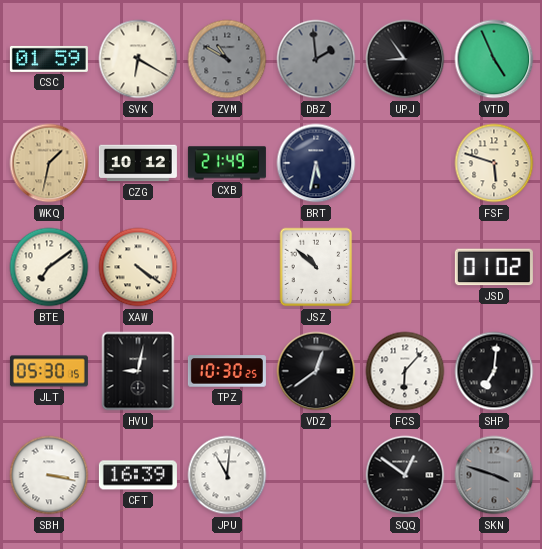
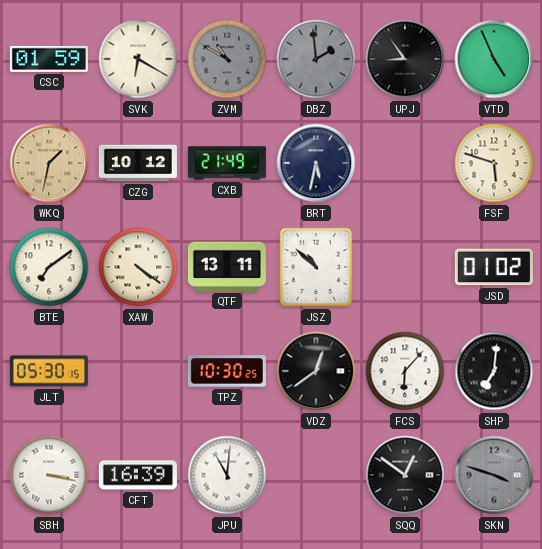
QTF: none -> 13:11
HVU: 9:02 -> none
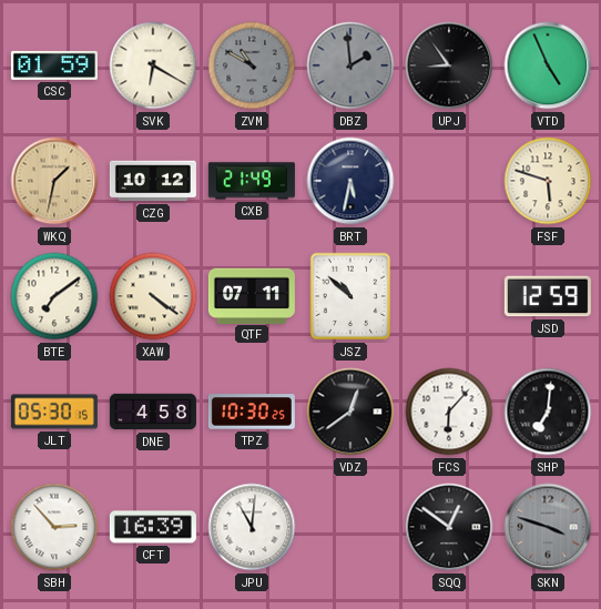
QTF: 13:11 -> 07:11
JSD: 01:02 -> 12:59
DNE: none -> 4:58
SBH: 3:17 -> 2:53
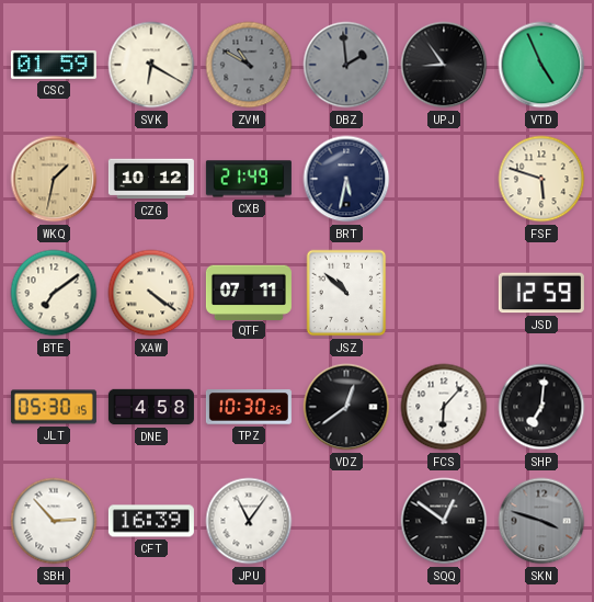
JPU: 11:01 -> 11:06
